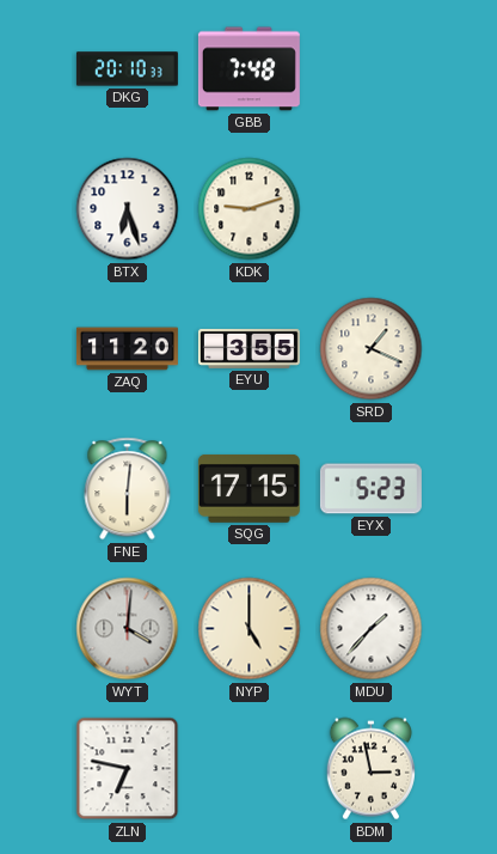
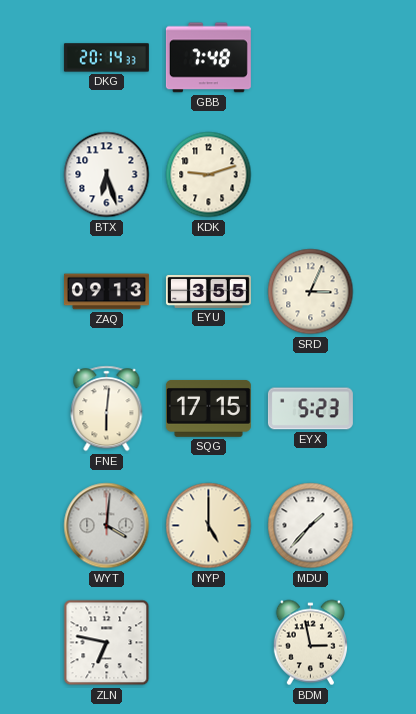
DKG: 20:10 -> 20:14
ZAQ: 11:20 -> 09:13
SRD: 1:19 -> 3:04
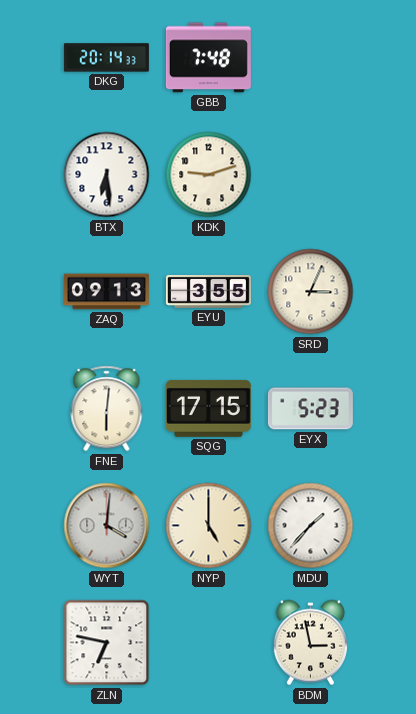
BTX: 6:27 -> 6:29
